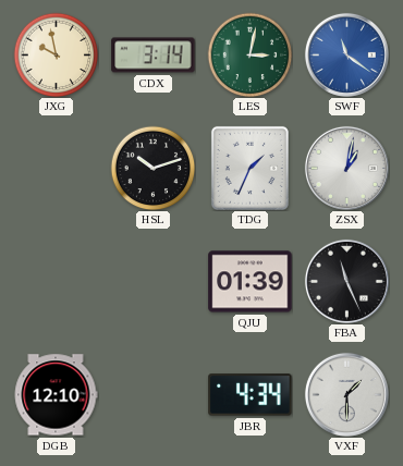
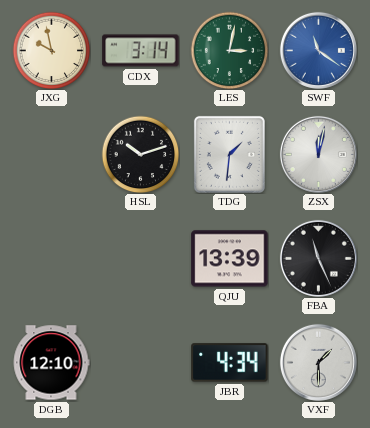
TDG: 1:34 -> 1:31
ZSX: 1:02 -> 12:02
QJU: 01:39 -> 13:39
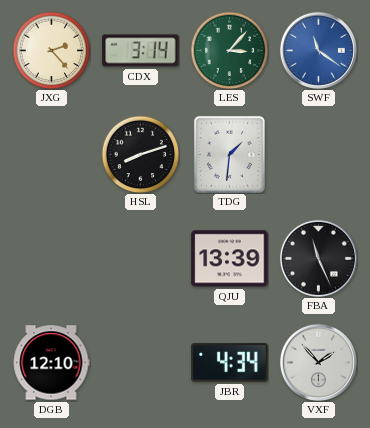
JXG: 9:58 -> 2:23
LES: 3:02 -> 3:07
HSL: 10:12 -> 8:12
ZSX: 12:02 -> none
VXF: 1:30 -> 1:53
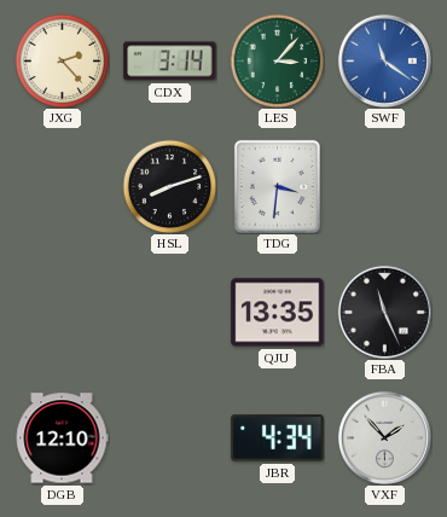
TDG: 1:31 -> 3:31
QJU: 13:39 -> 13:35
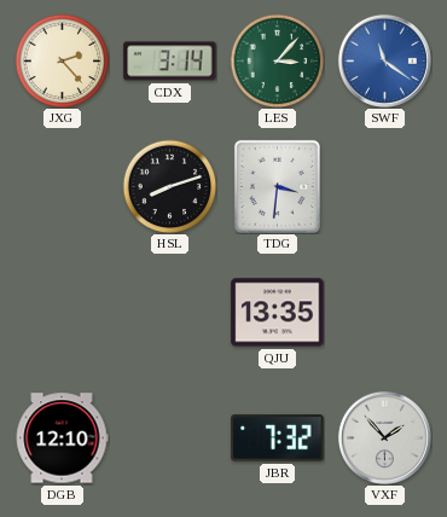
FBA: 11:26 -> none
JBR: 4:34 -> 7:32
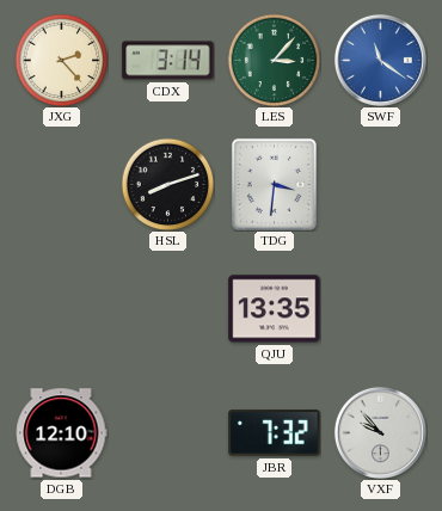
VXF: 1:53 -> 9:53
